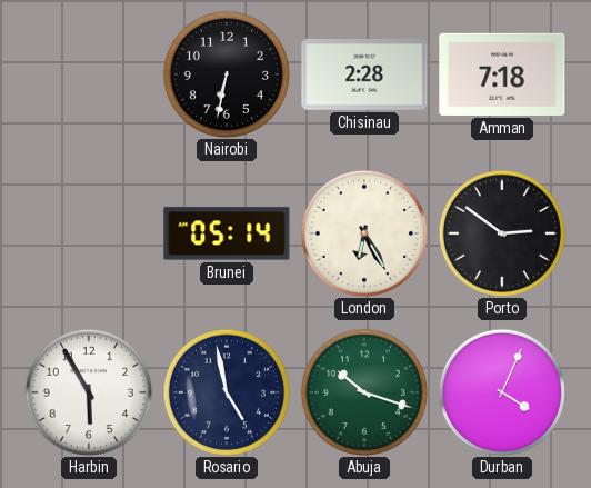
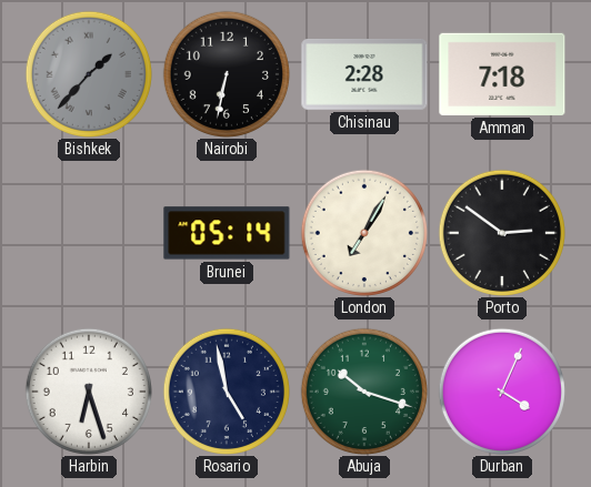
Bishkek: none -> 1:37
London: 6:25 -> 7:05
Harbin: 5:55 -> 6:27
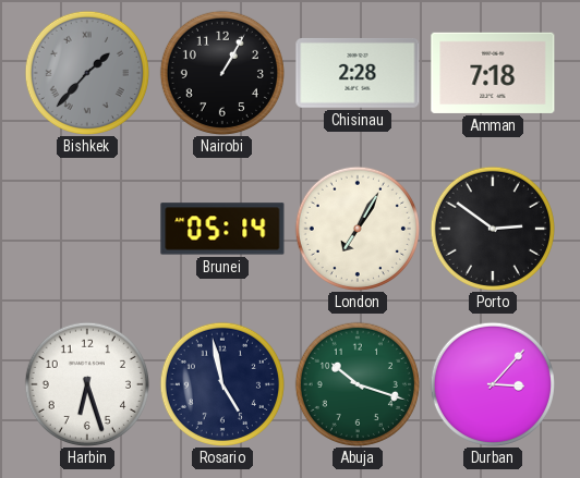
Nairobi: 6:32 -> 1:05
Durban: 4:04 -> 3:07
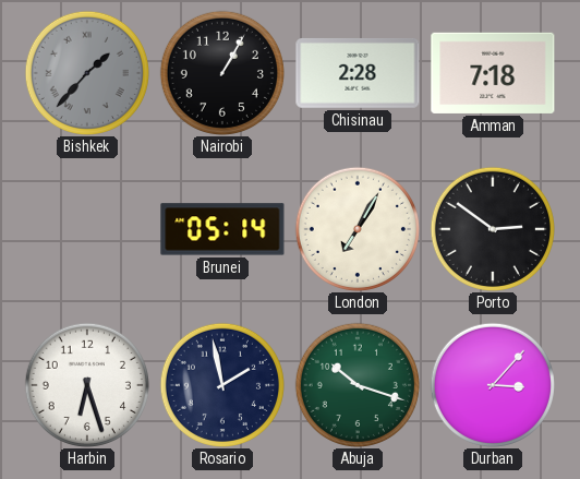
Rosario: 4:58 -> 1:58
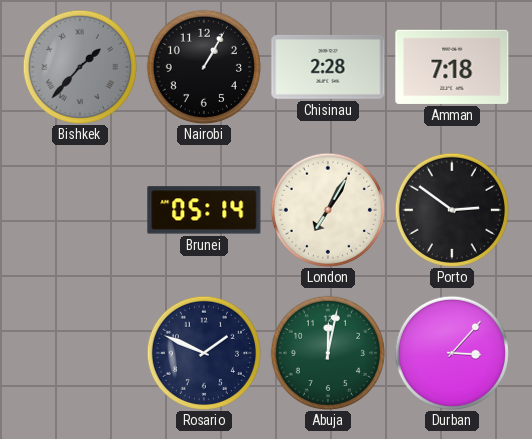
Harbin: 6:27 -> none
Rosario: 1:58 -> 1:49
Abuja: 10:18 -> 12:02
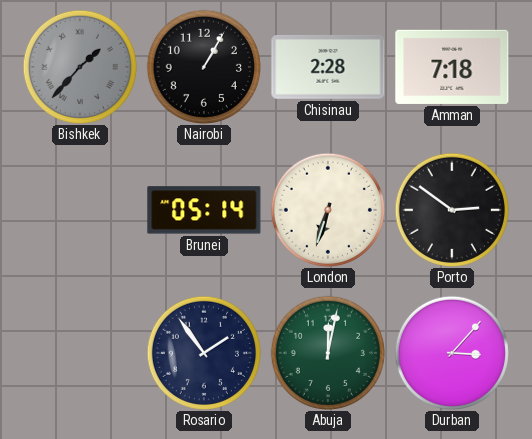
London: 7:05 -> 6:33
Rosario: 1:49 -> 1:54
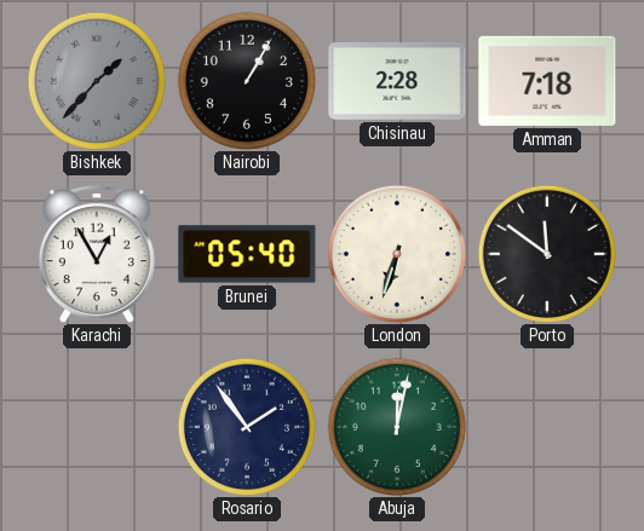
Karachi: none -> 12:55
Brunei: 05:14 -> 05:40
Porto: 2:51 -> 11:51
Durban: 3:07 -> none
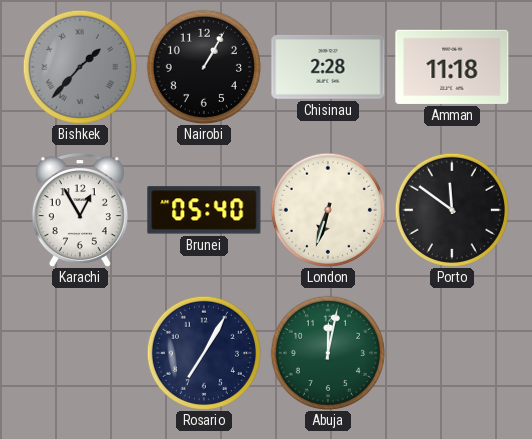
Amman: 7:18 -> 11:18
Rosario: 1:54 -> 7:05
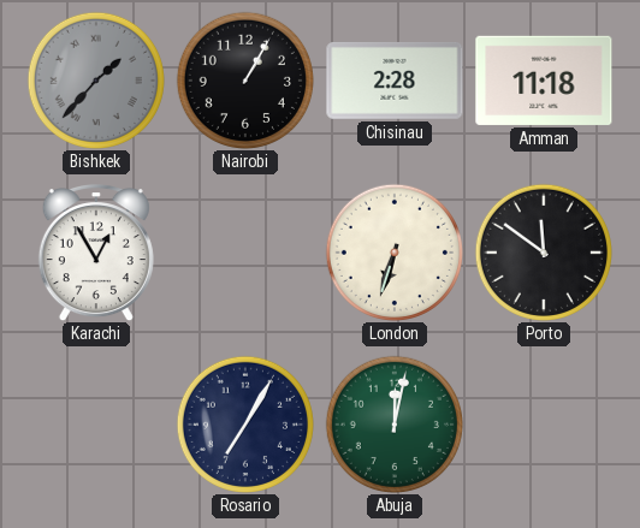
Brunei: 05:40 -> none
